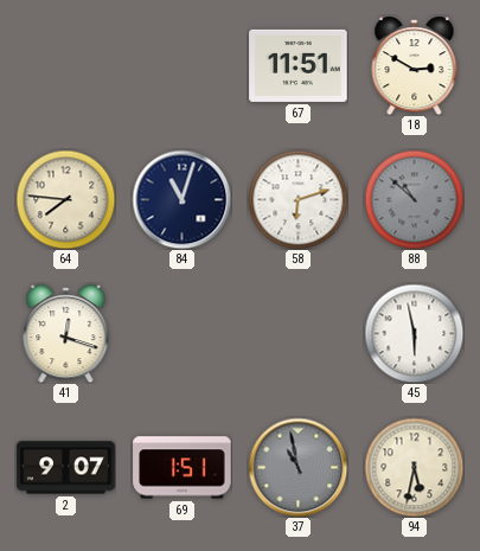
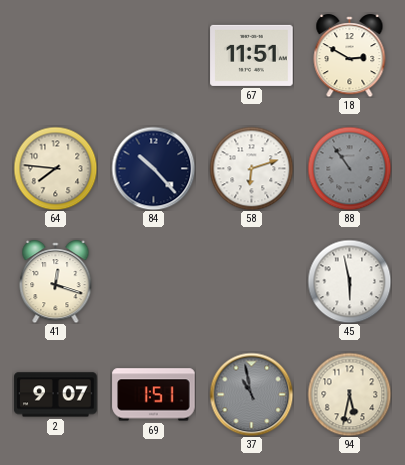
84: 11:03 -> 10:23
88: 10:52 -> 10:54
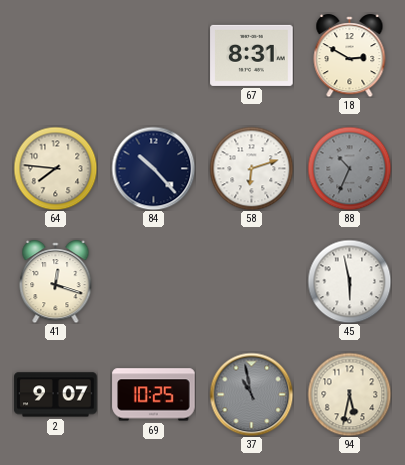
67: 11:51 -> 8:31
88: 10:54 -> 10:34
69: 1:51 -> 10:25
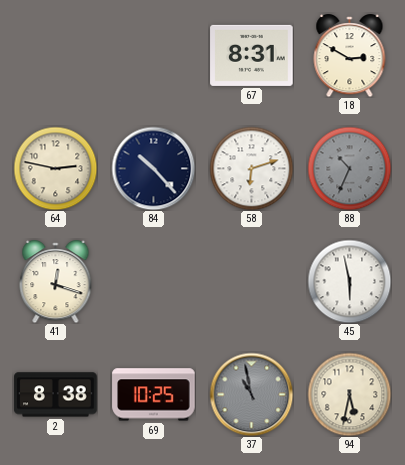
64: 7:46 -> 2:47
2: 9:07 -> 8:38
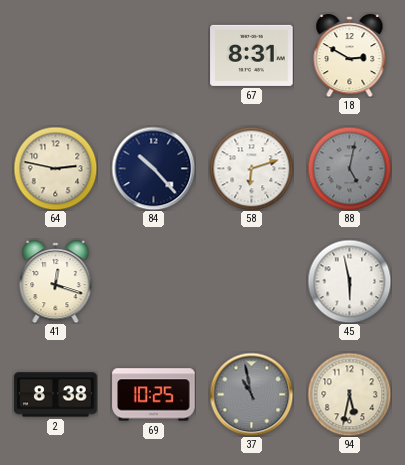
88: 10:34 -> 5:02
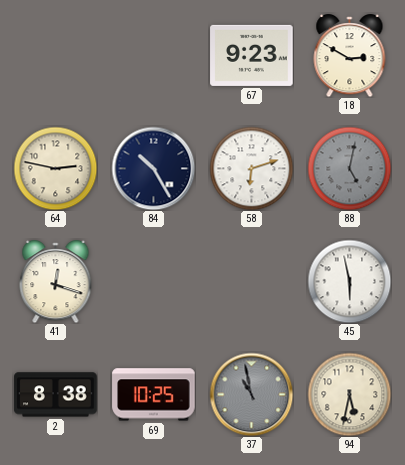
67: 8:31 -> 9:23
84: 10:23 -> 10:25
